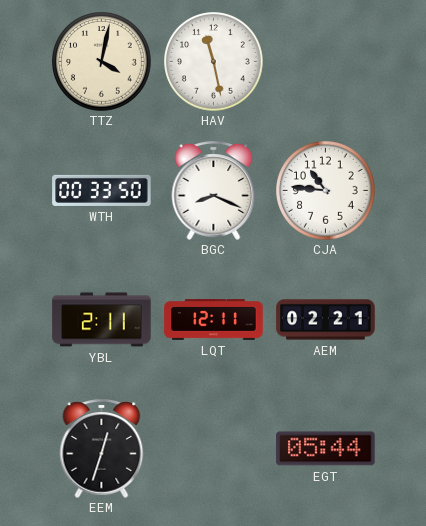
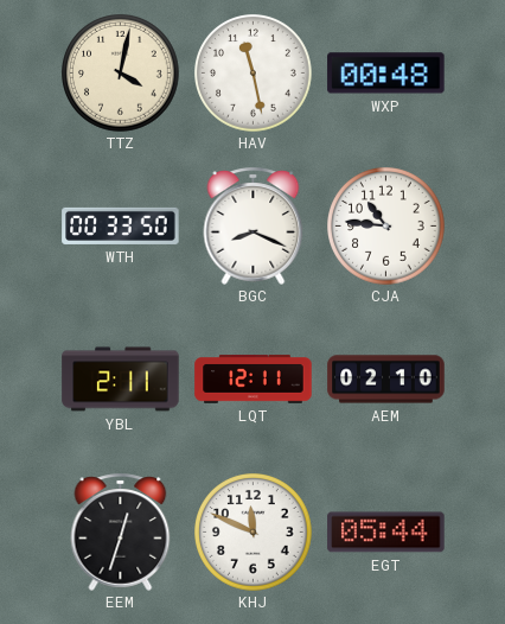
WXP: none -> 00:48
AEM: 02:21 -> 02:10
KHJ: none -> 11:49
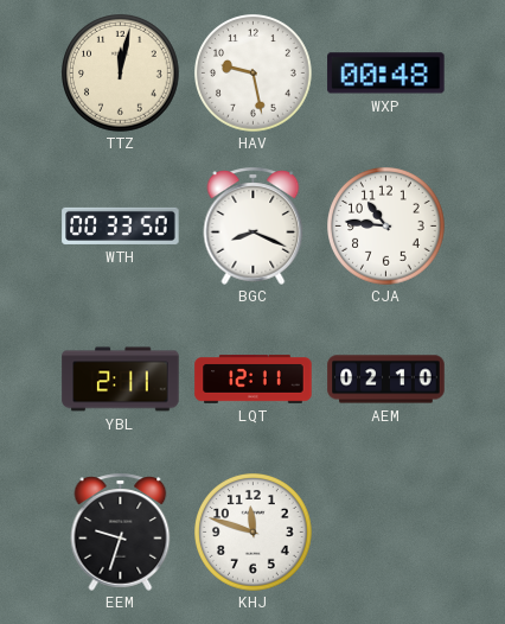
TTZ: 4:02 -> 12:02
HAV: 11:28 -> 9:28
EEM: 12:33 -> 9:33
KHJ: 11:49 -> 11:48
EGT: 05:44 -> none
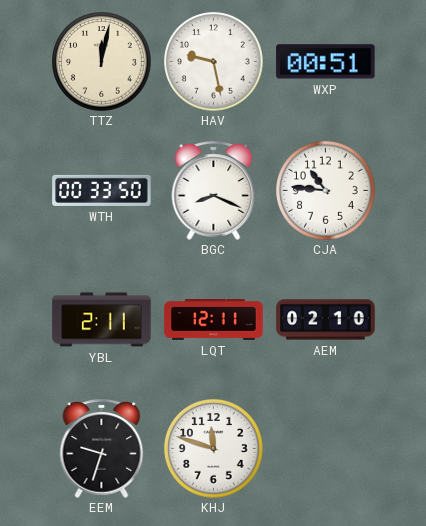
WXP: 00:48 -> 00:51
